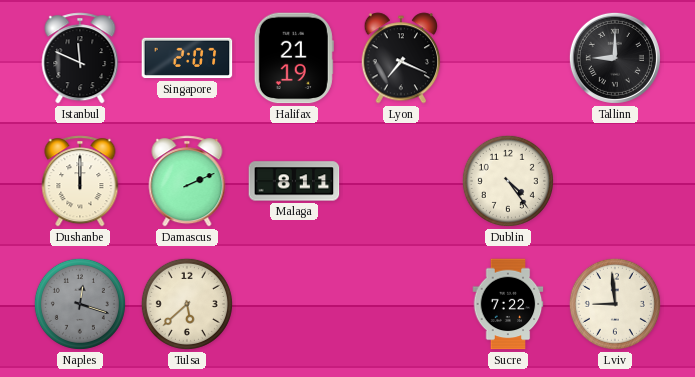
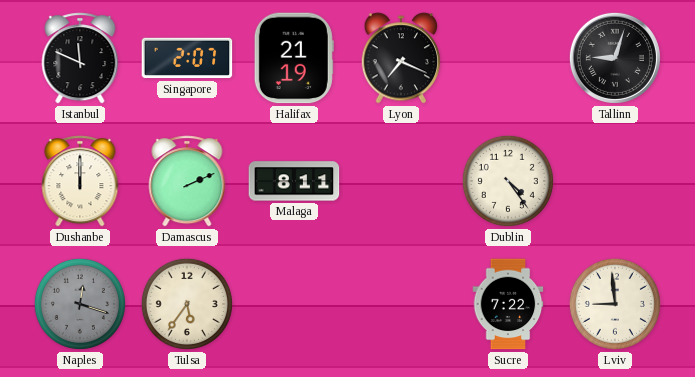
Tallinn: 9:00 -> 9:03
Tulsa: 5:38 -> 5:36
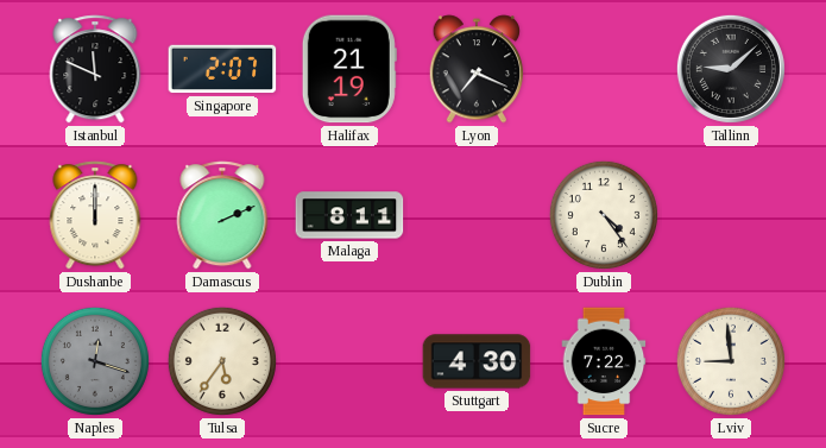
Tallinn: 9:03 -> 9:08
Stuttgart: none -> 4:30
